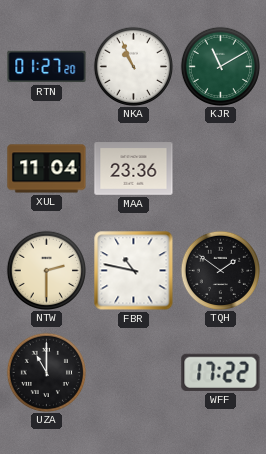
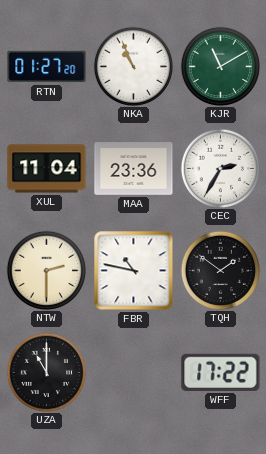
CEC: none -> 2:35
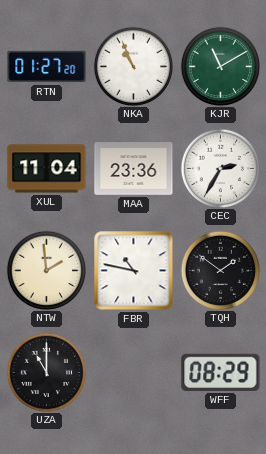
NTW: 2:30 -> 1:59
WFF: 17:22 -> 08:29
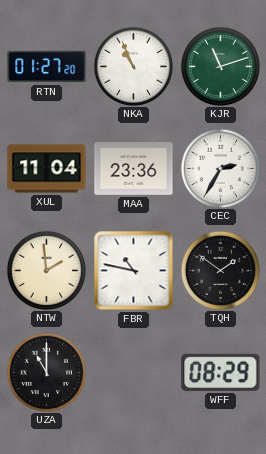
KJR: 11:10 -> 11:12
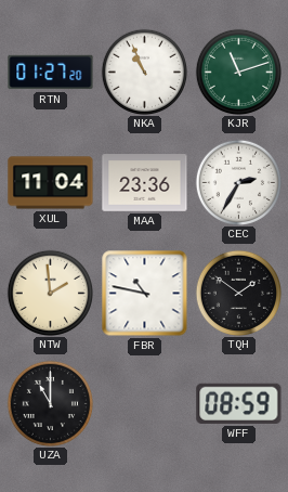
WFF: 08:29 -> 08:59
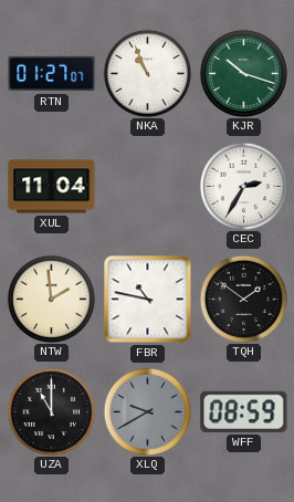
RTN: 01:27:20 -> 01:27:07
KJR: 11:12 -> 10:18
MAA: 23:36 -> none
XLQ: none -> 9:40
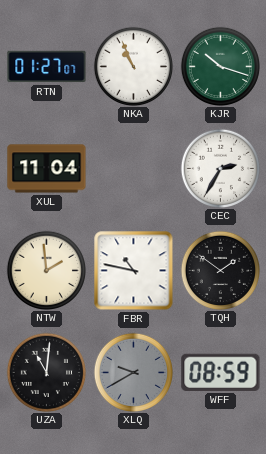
UZA: 11:00 -> 11:01
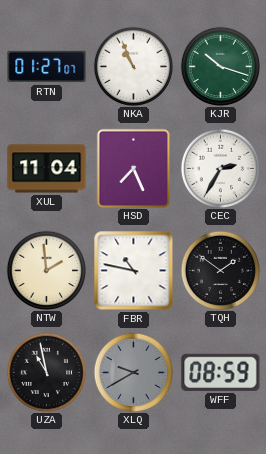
HSD: none -> 7:26
UZA: 11:01 -> 10:58
